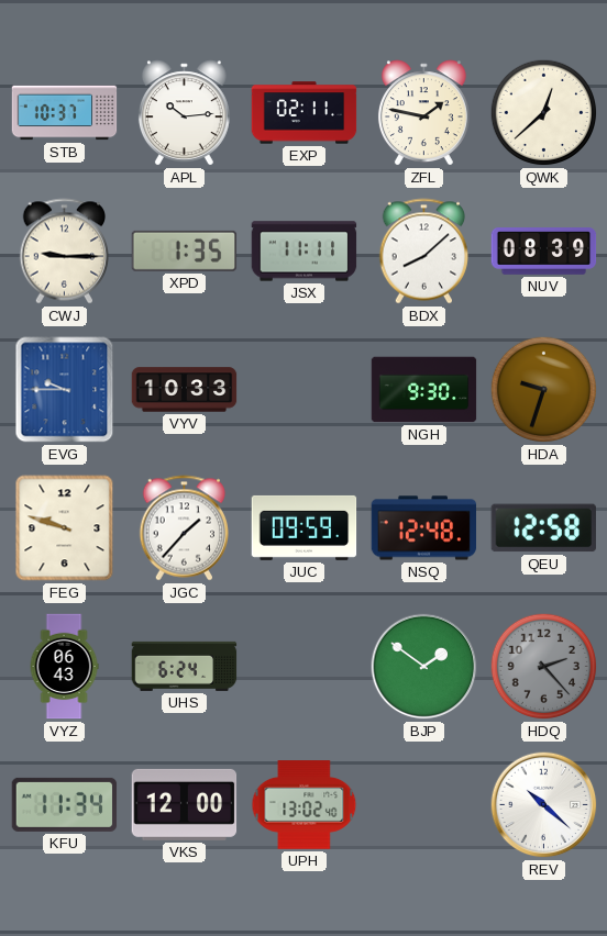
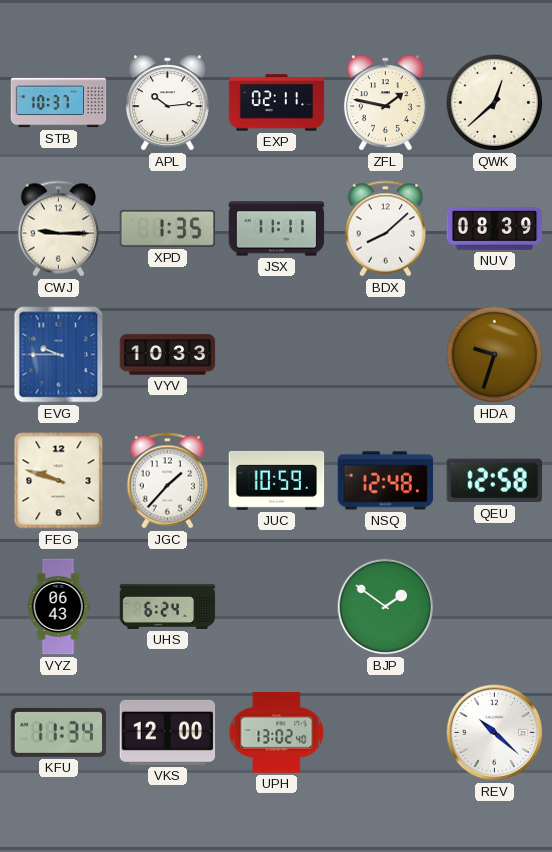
NGH: 9:30 -> none
JUC: 09:59 -> 10:59
HDQ: 2:23 -> none
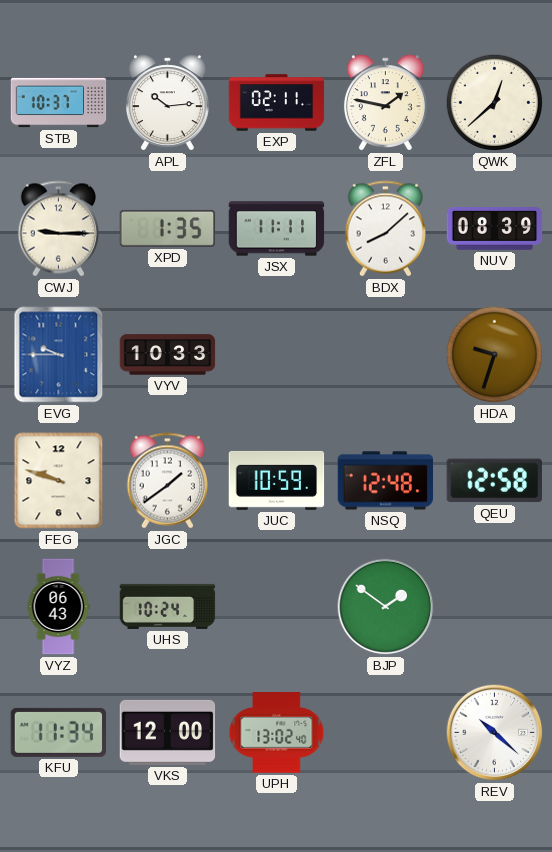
JGC: 1:37 -> 1:39
UHS: 6:24 -> 10:24
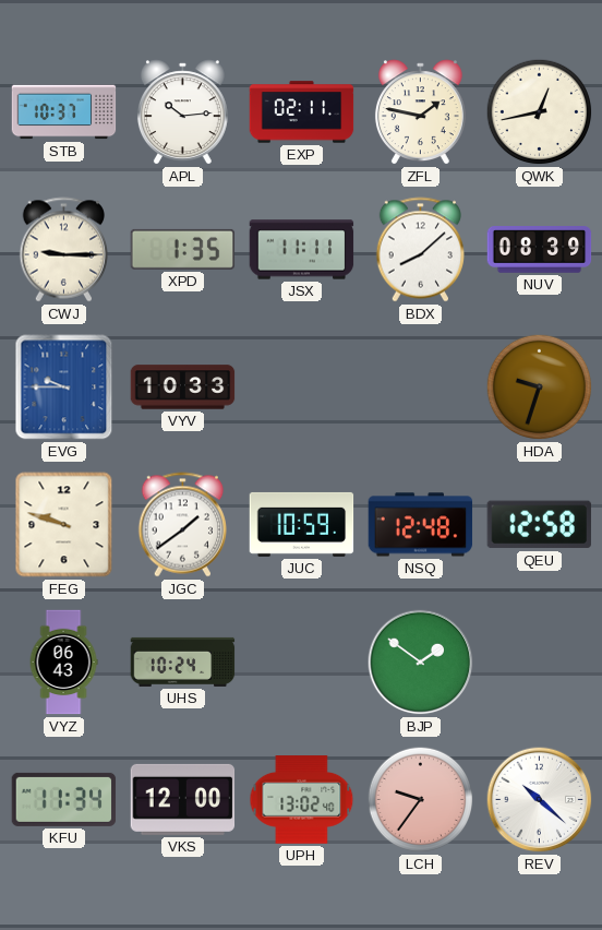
QWK: 12:38 -> 12:43
LCH: none -> 9:36
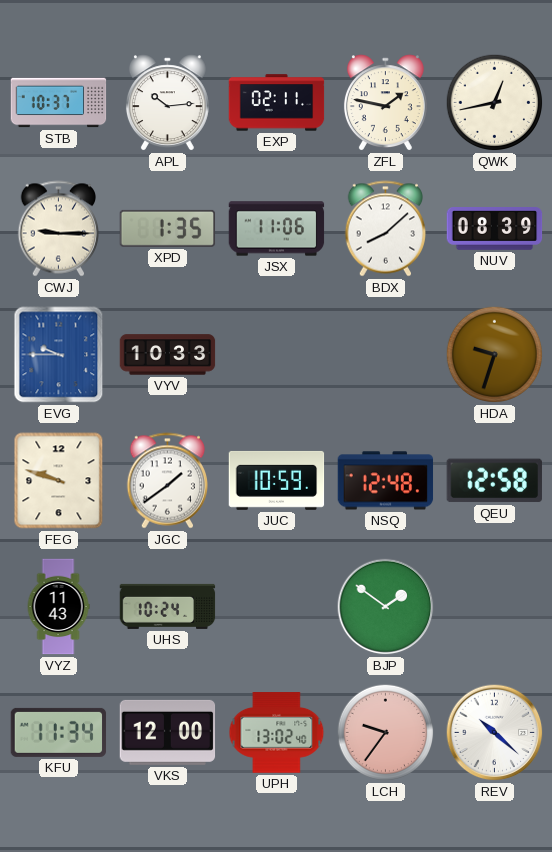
JSX: 11:11 -> 11:06
VYZ: 06:43 -> 11:43
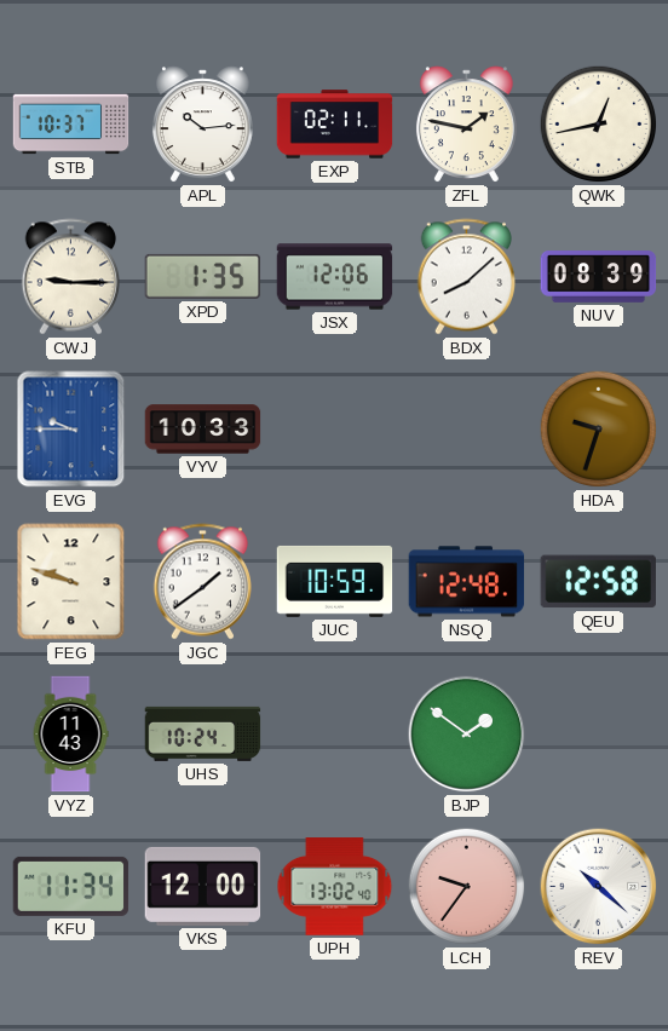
JSX: 11:06 -> 12:06
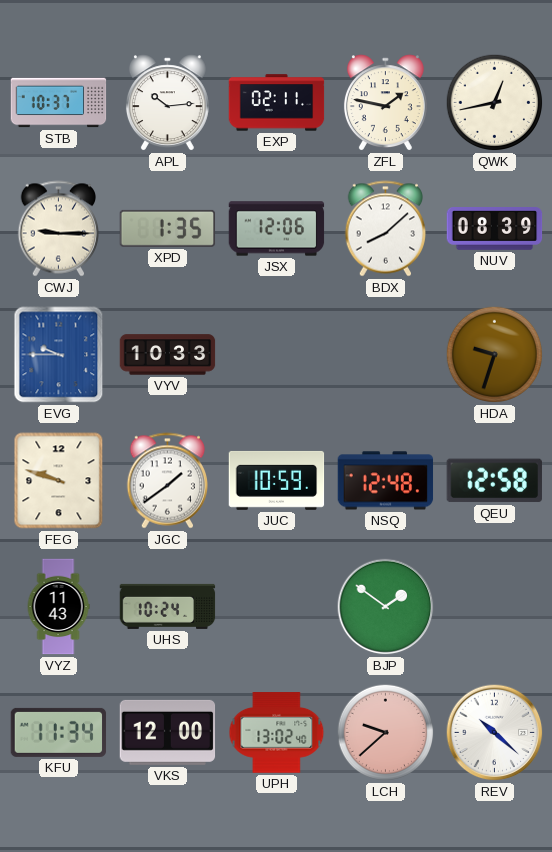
LCH: 9:36 -> 9:38
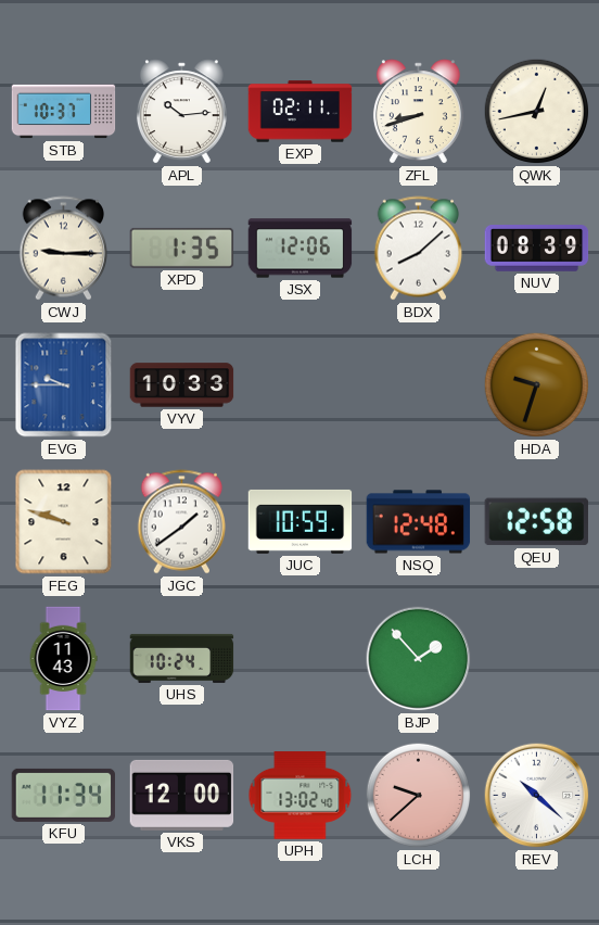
ZFL: 1:47 -> 8:42
BJP: 1:51 -> 1:53
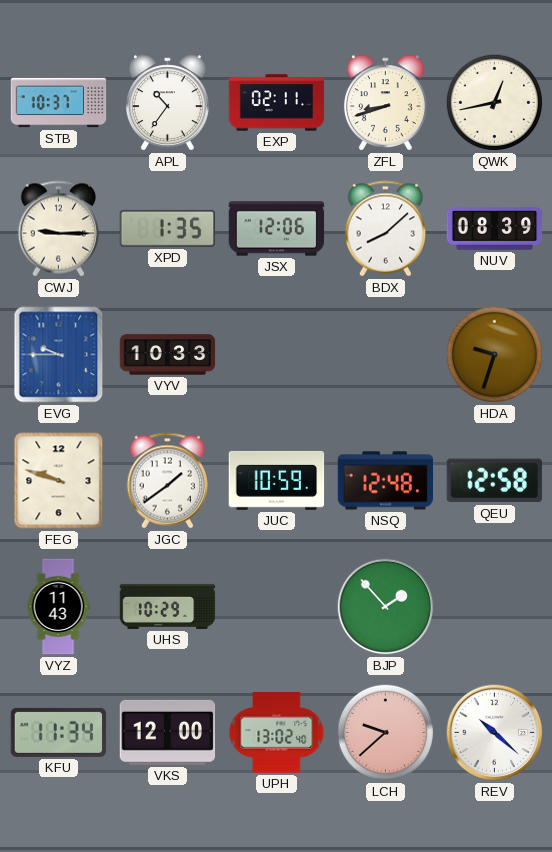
APL: 10:14 -> 10:36
UHS: 10:24 -> 10:29
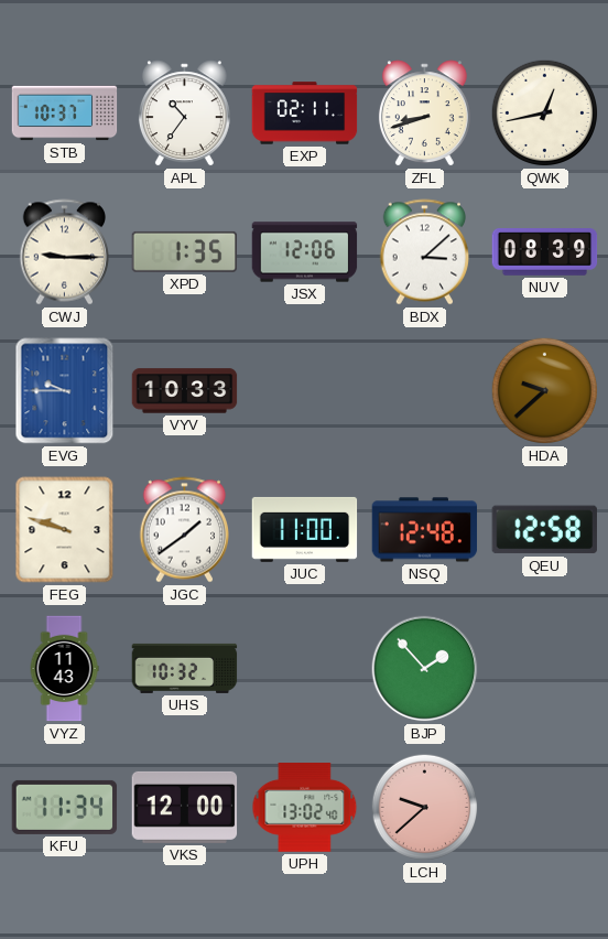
BDX: 8:08 -> 3:08
HDA: 9:33 -> 9:38
JUC: 10:59 -> 11:00
UHS: 10:29 -> 10:32
REV: 10:22 -> none
